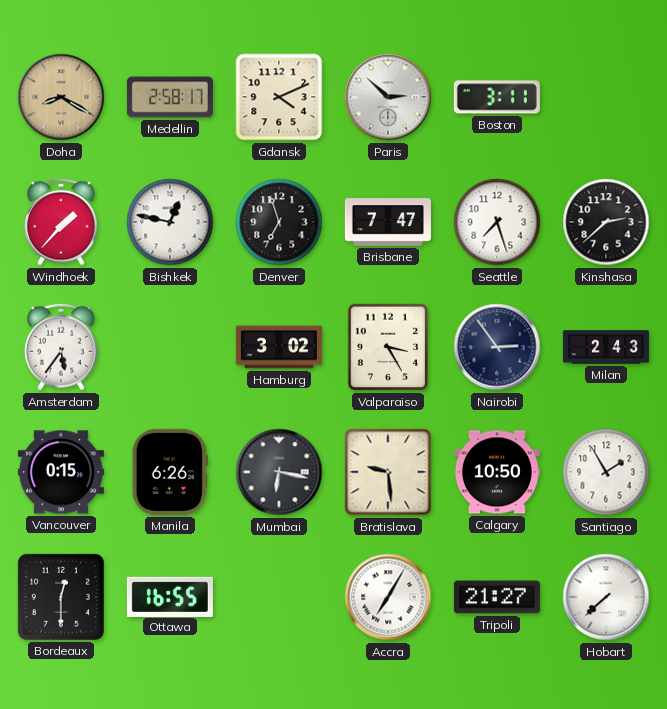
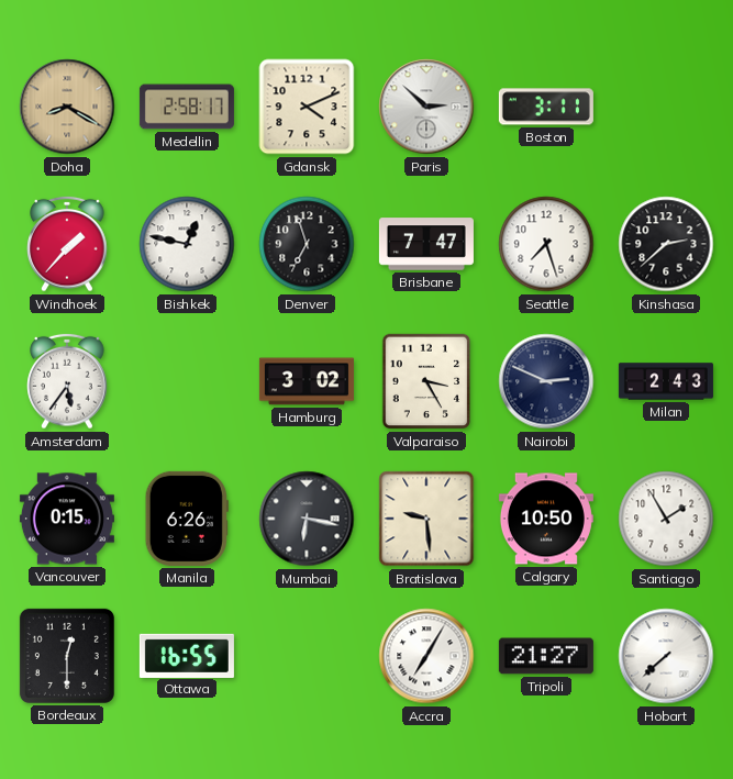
Nairobi: 2:54 -> 2:49
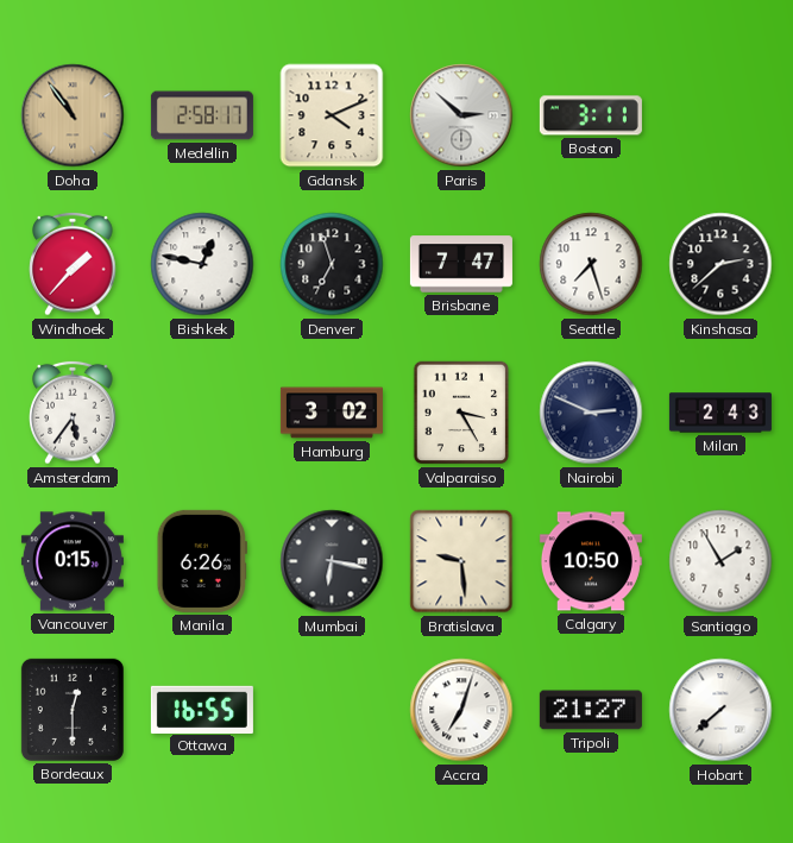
Doha: 8:20 -> 10:54
Accra: 7:05 -> 7:03
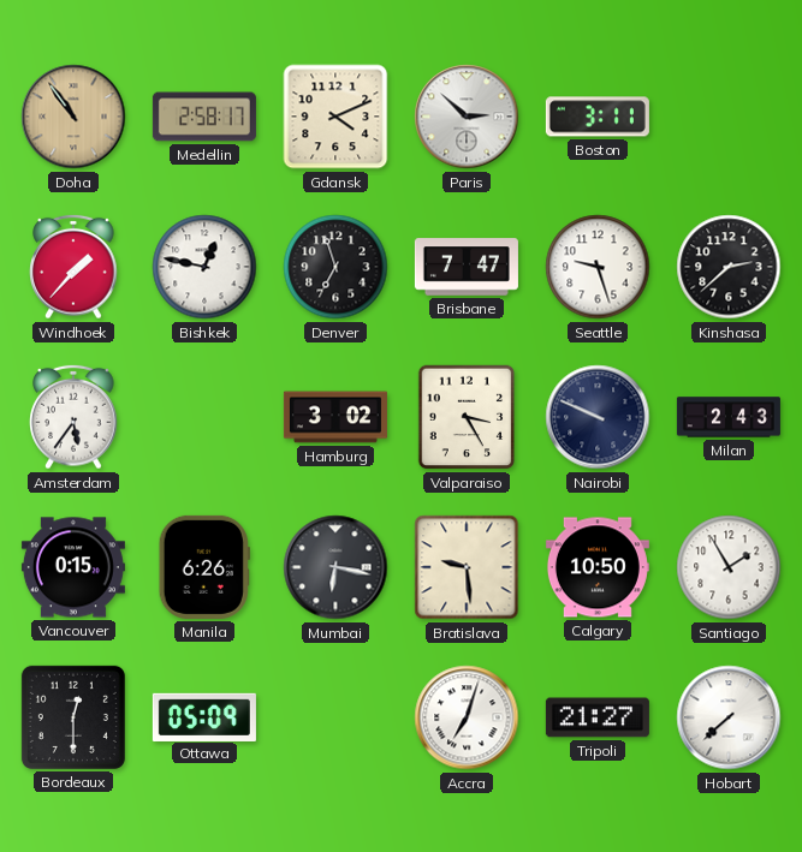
Seattle: 7:27 -> 9:27
Nairobi: 2:49 -> 9:49
Ottawa: 16:55 -> 05:09
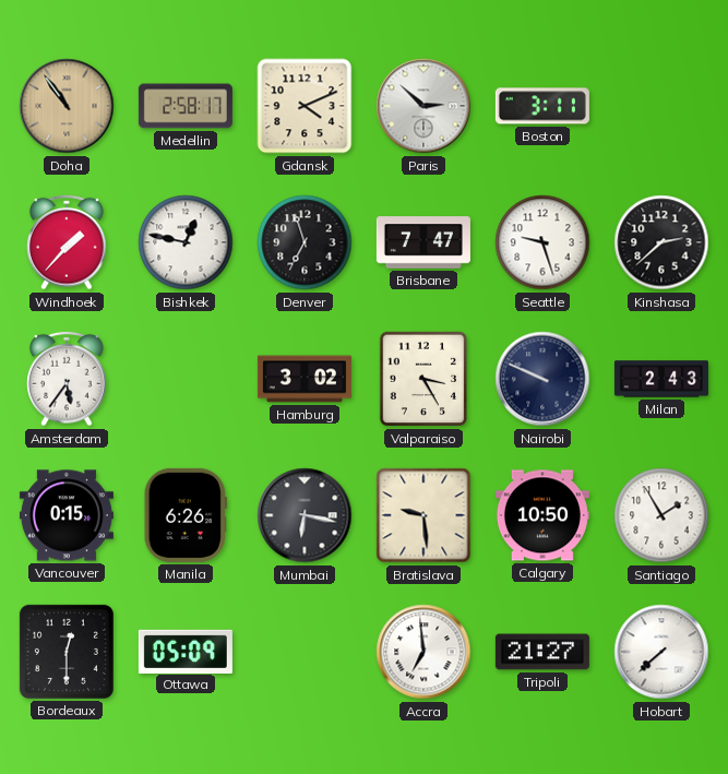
Accra: 7:03 -> 6:59
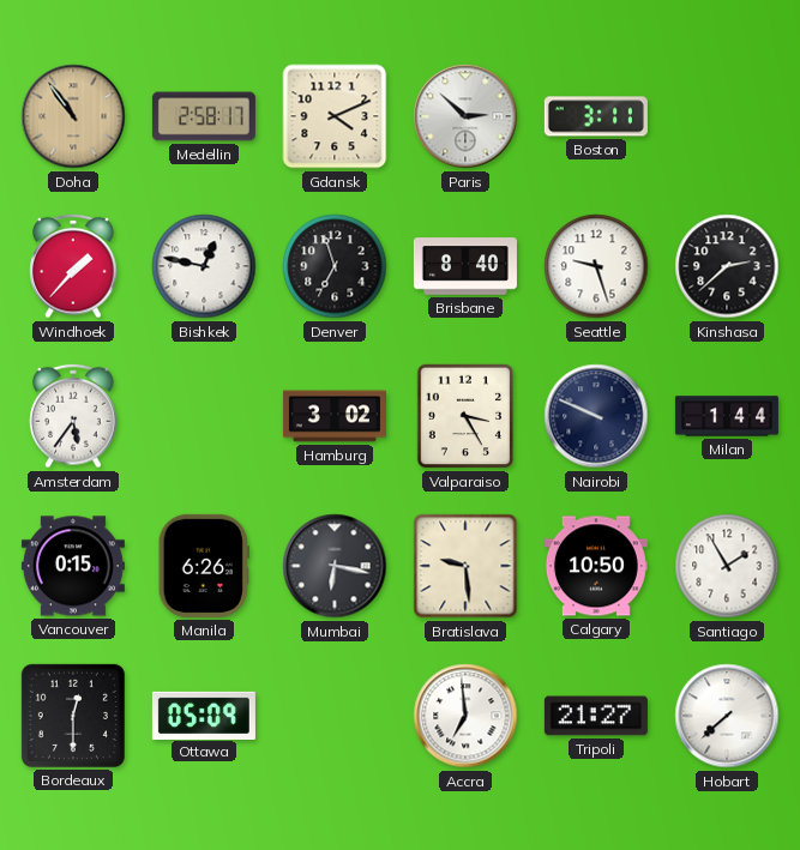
Brisbane: 7:47 -> 8:40
Milan: 2:43 -> 1:44
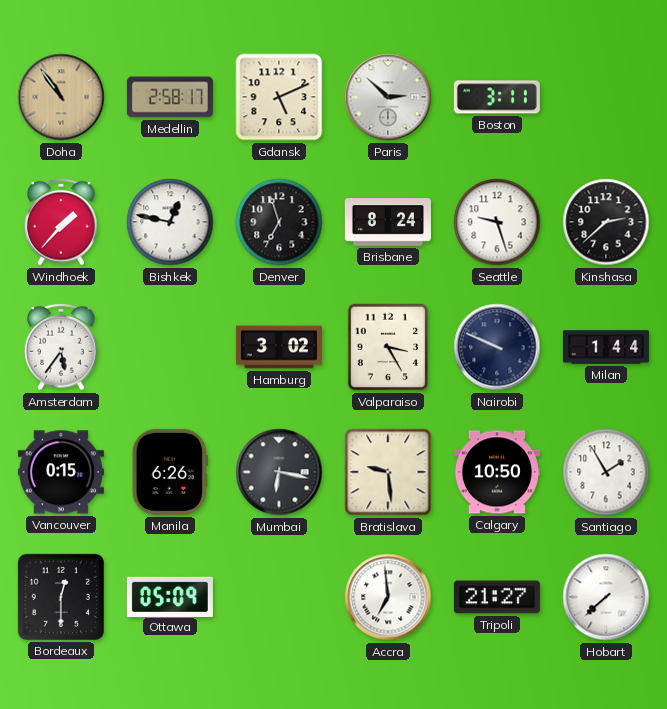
Gdansk: 4:11 -> 5:11
Brisbane: 8:40 -> 8:24
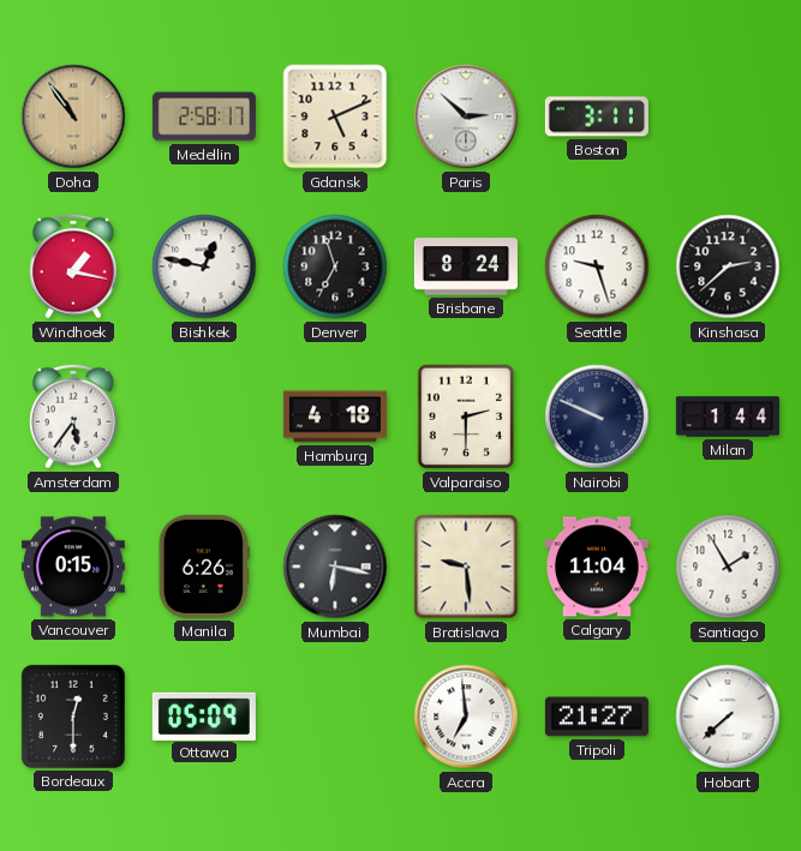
Windhoek: 1:37 -> 1:17
Hamburg: 3:02 -> 4:18
Valparaiso: 3:25 -> 2:30
Calgary: 10:50 -> 11:04
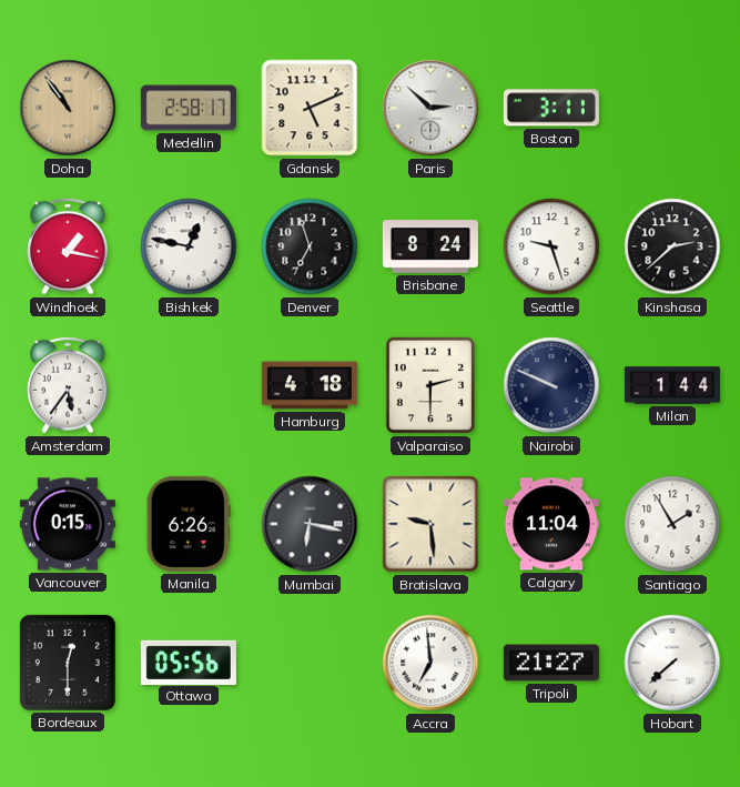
Ottawa: 05:09 -> 05:56
